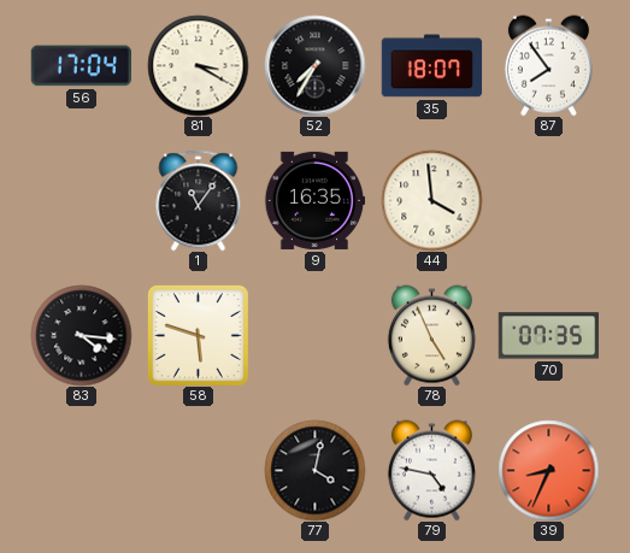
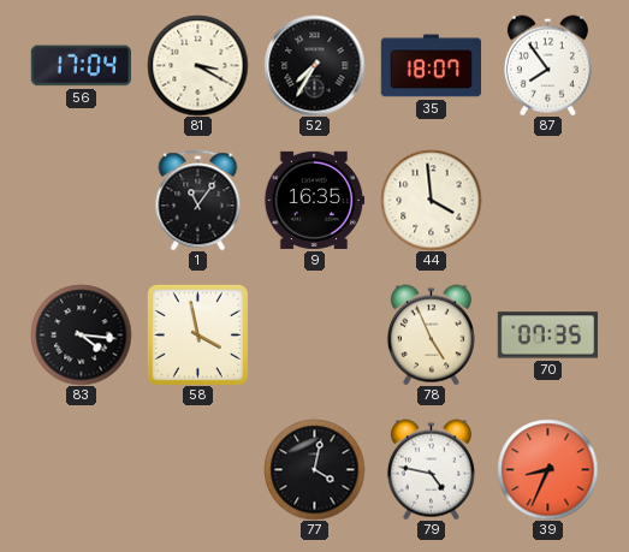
58: 5:48 -> 3:58
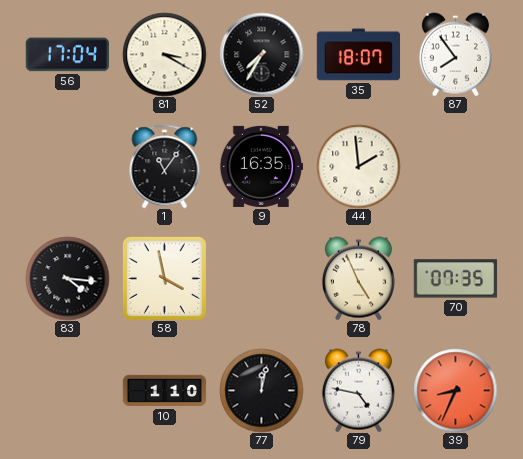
44: 3:59 -> 1:59
10: none -> 1:10
77: 4:02 -> 12:02
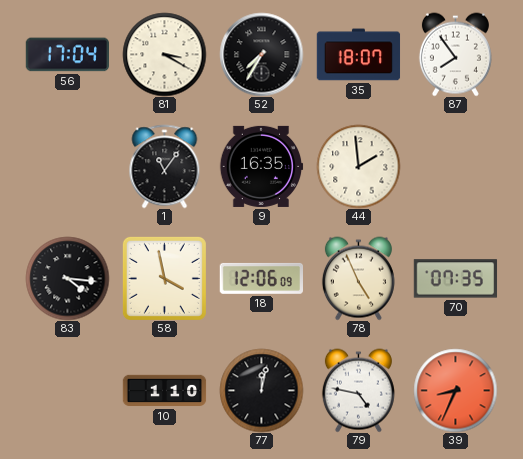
18: none -> 12:06
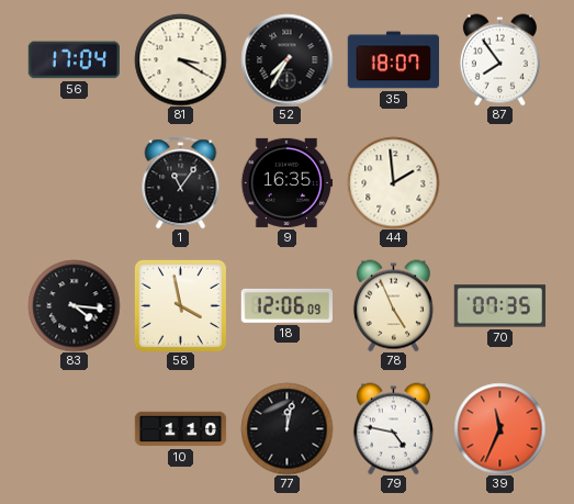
39: 8:34 -> 11:34
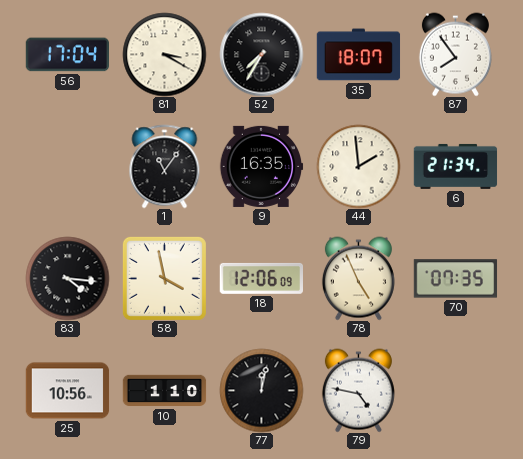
6: none -> 21:34
25: none -> 10:56
39: 11:34 -> none
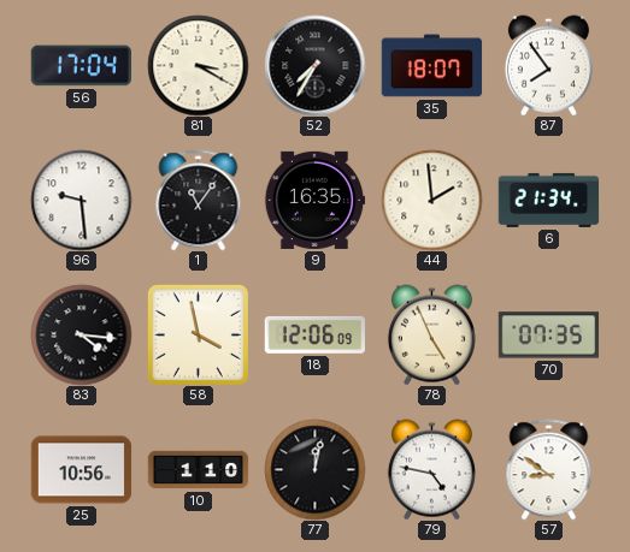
96: none -> 9:29
57: none -> 8:51
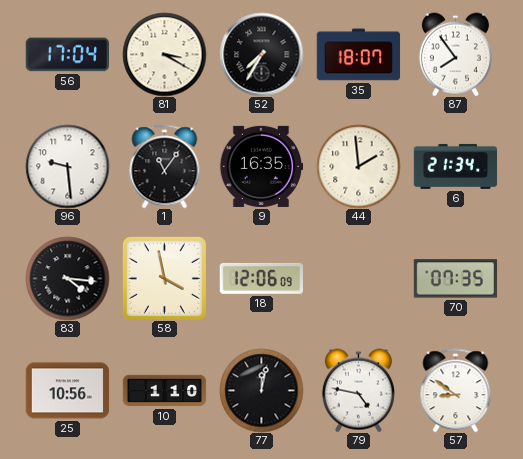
78: 4:56 -> none
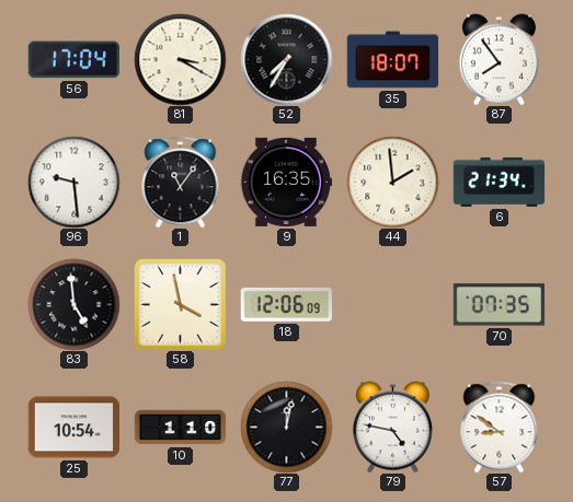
83: 4:16 -> 4:59
25: 10:56 -> 10:54
